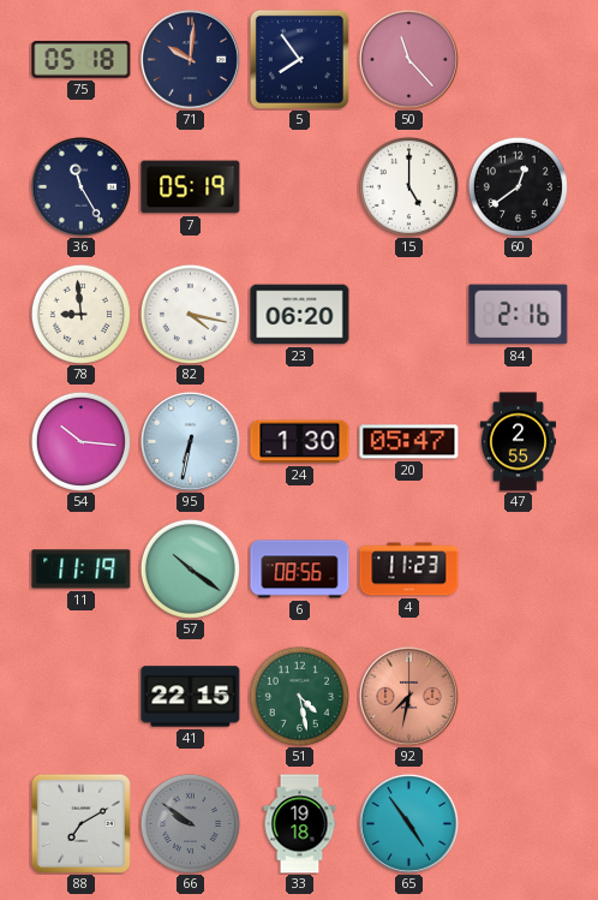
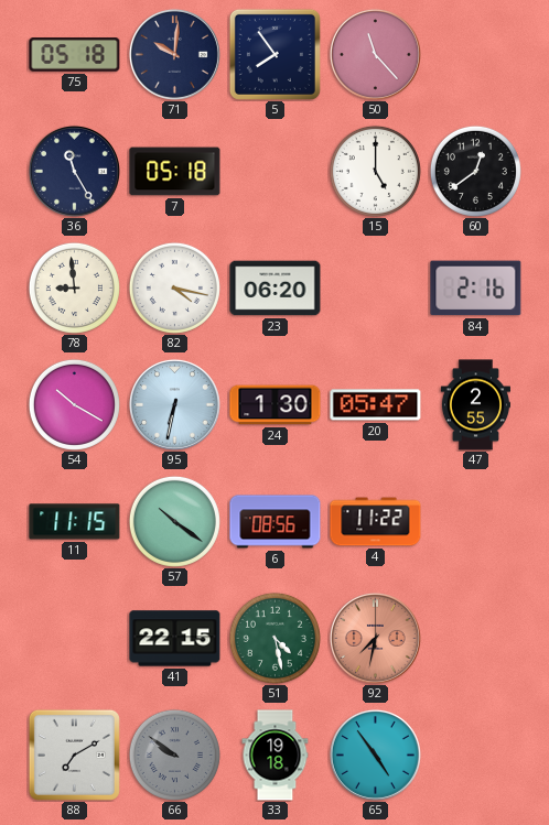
7: 05:19 -> 05:18
54: 10:16 -> 10:20
11: 11:19 -> 11:15
4: 11:23 -> 11:22
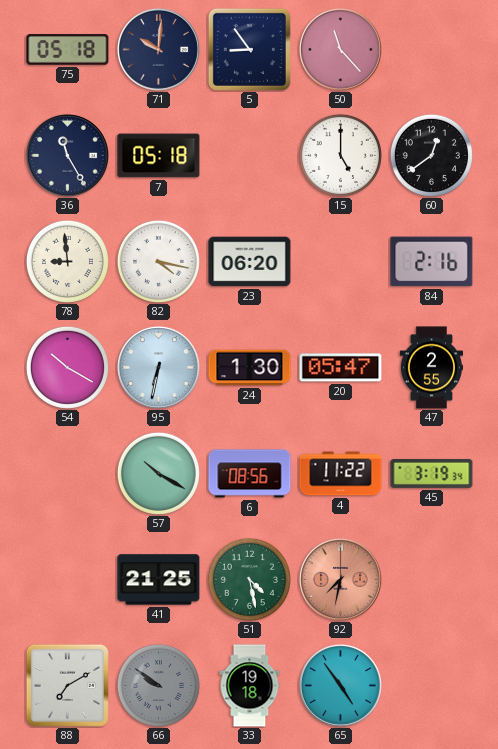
5: 7:54 -> 8:54
11: 11:15 -> none
57: 10:21 -> 10:20
45: none -> 3:19
41: 22:15 -> 21:25
